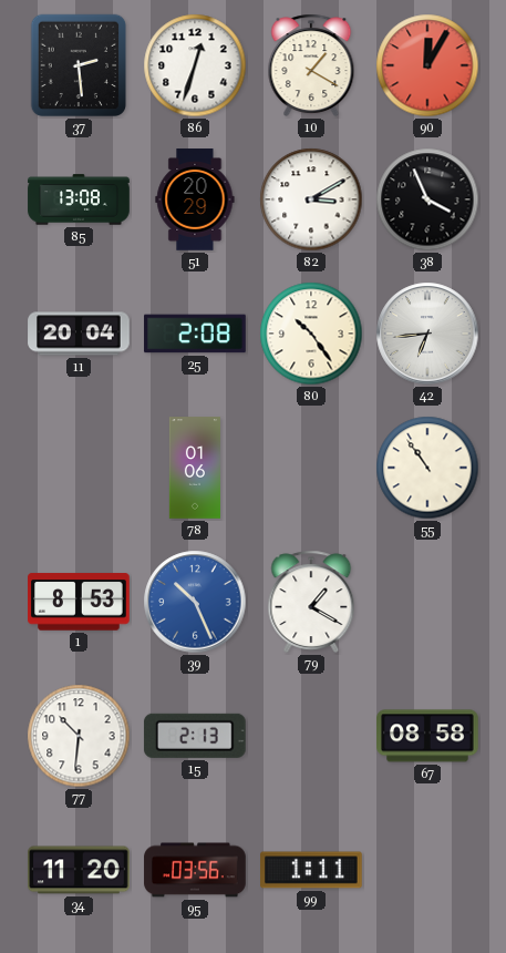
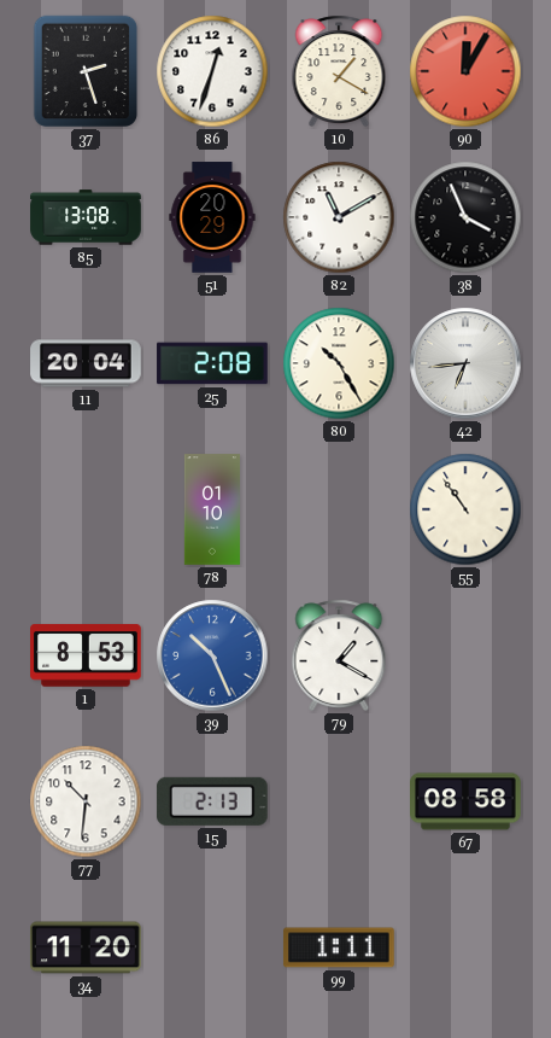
37: 2:29 -> 2:27
82: 3:10 -> 11:10
80: 10:24 -> 10:25
78: 01:06 -> 01:10
95: 03:56 -> none
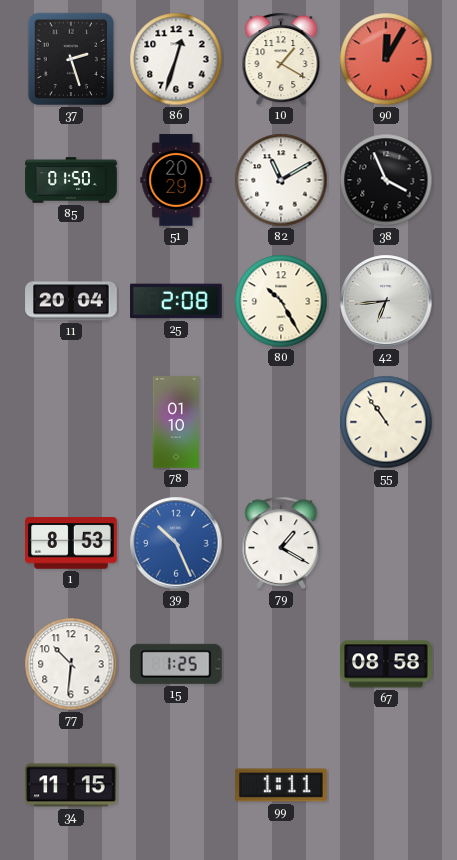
85: 13:08 -> 01:50
15: 2:13 -> 1:25
34: 11:20 -> 11:15
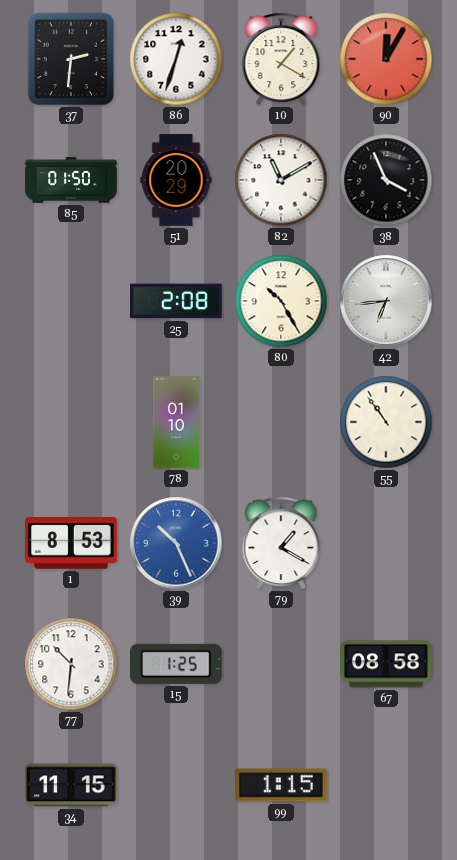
37: 2:27 -> 2:31
11: 20:04 -> none
99: 1:11 -> 1:15
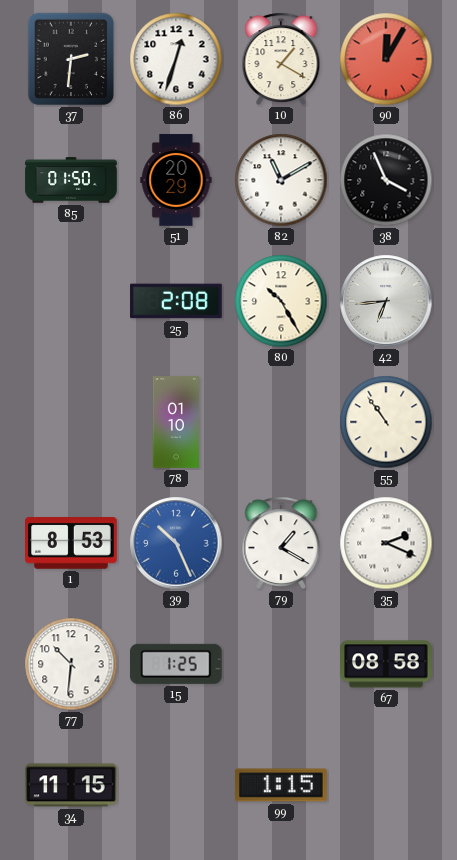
35: none -> 2:19
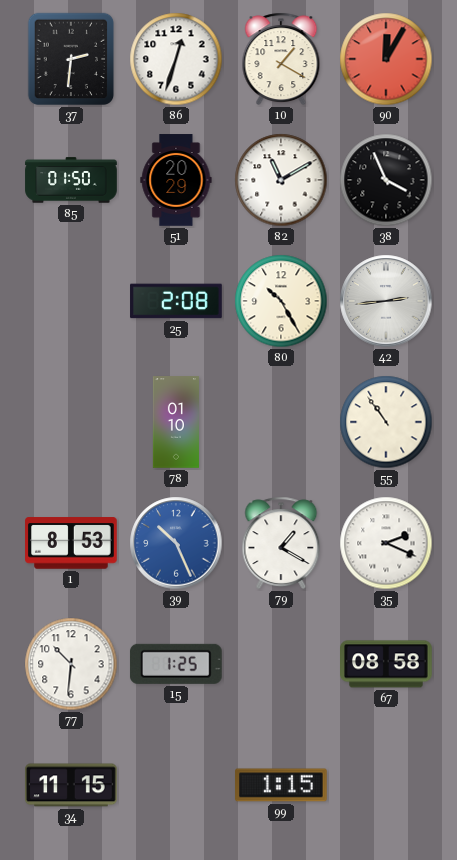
42: 6:44 -> 2:44
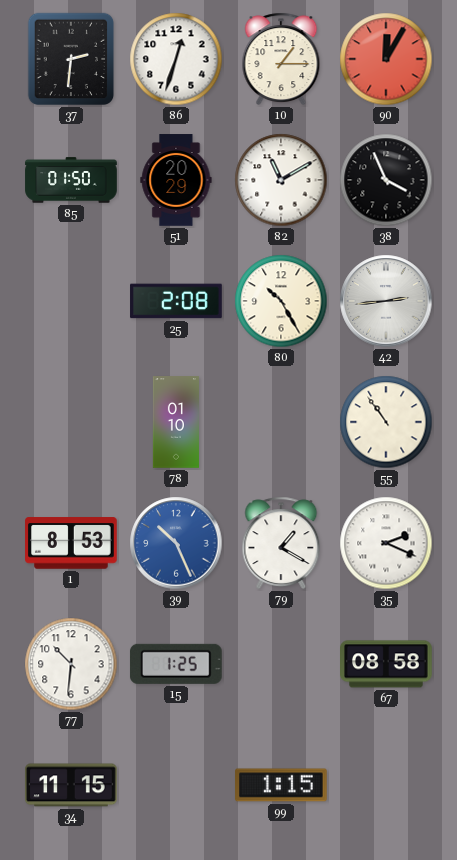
10: 1:20 -> 1:15
